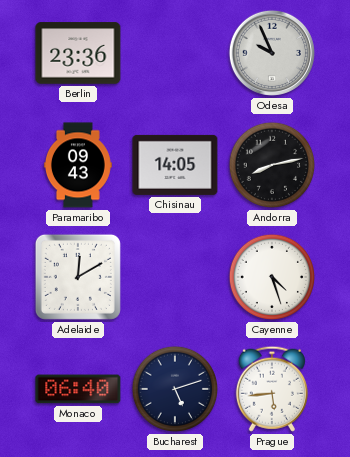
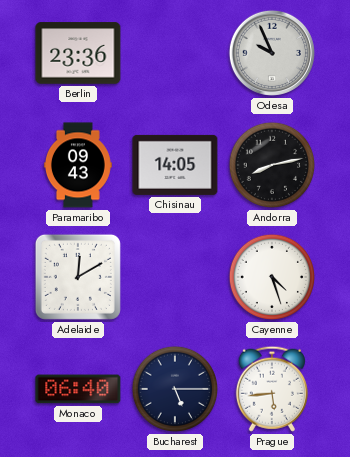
Bucharest: 5:12 -> 5:15
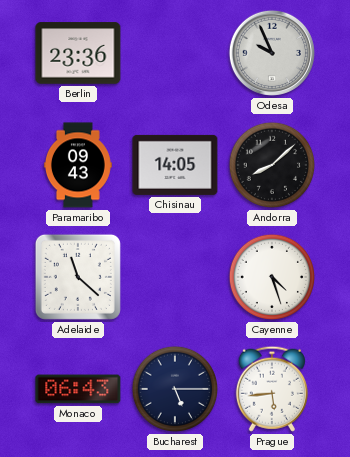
Andorra: 8:13 -> 8:08
Adelaide: 12:10 -> 11:22
Monaco: 06:40 -> 06:43
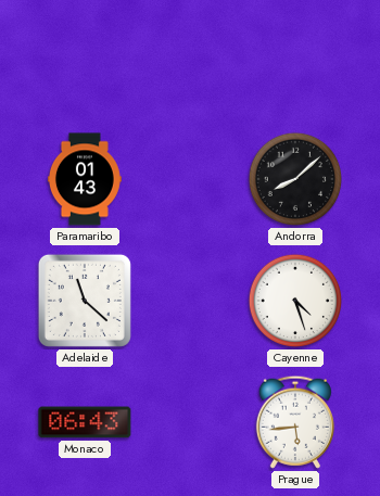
Berlin: 23:36 -> none
Odesa: 9:56 -> none
Paramaribo: 09:43 -> 01:43
Chisinau: 14:05 -> none
Bucharest: 5:15 -> none
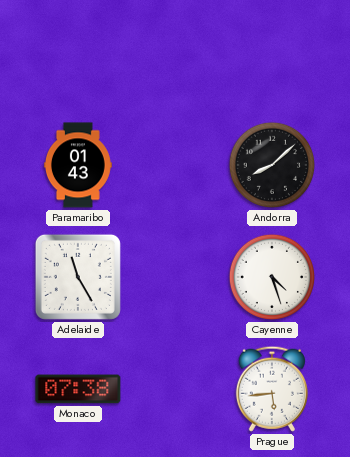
Adelaide: 11:22 -> 11:25
Monaco: 06:43 -> 07:38
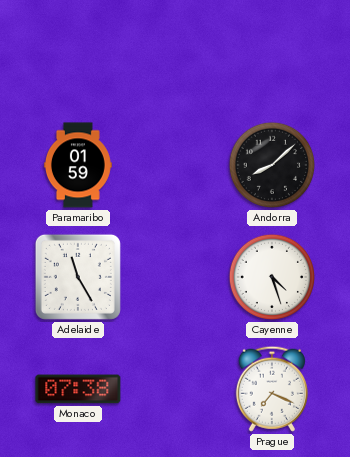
Paramaribo: 01:43 -> 01:59
Prague: 5:44 -> 7:19
